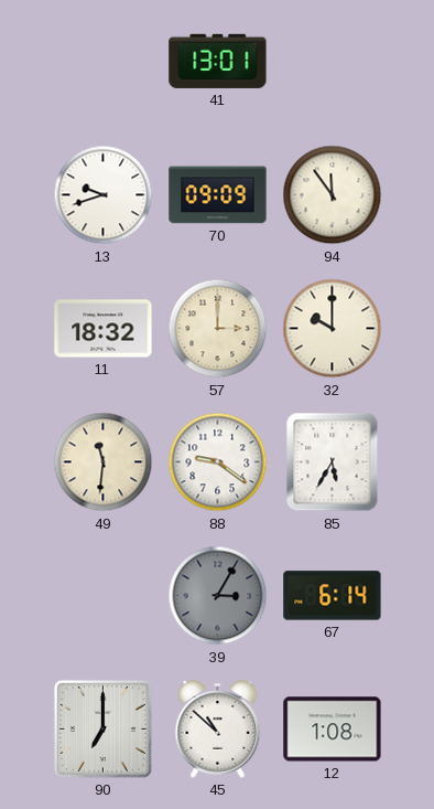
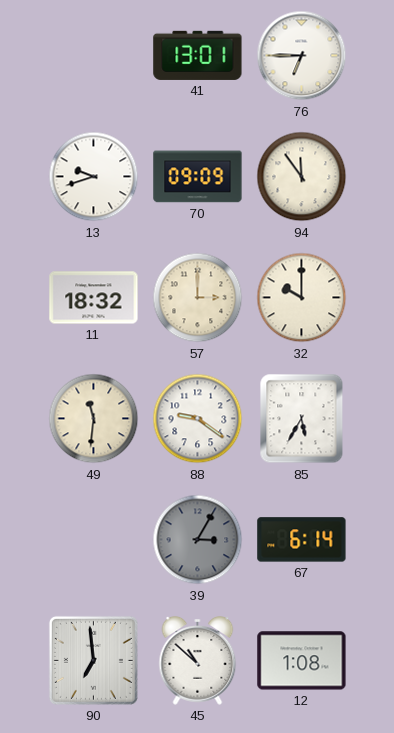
76: none -> 6:45
90: 7:00 -> 6:59
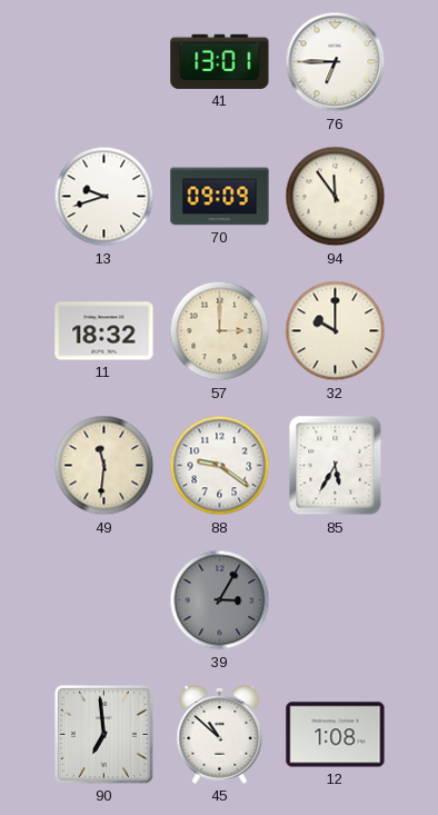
67: 6:14 -> none
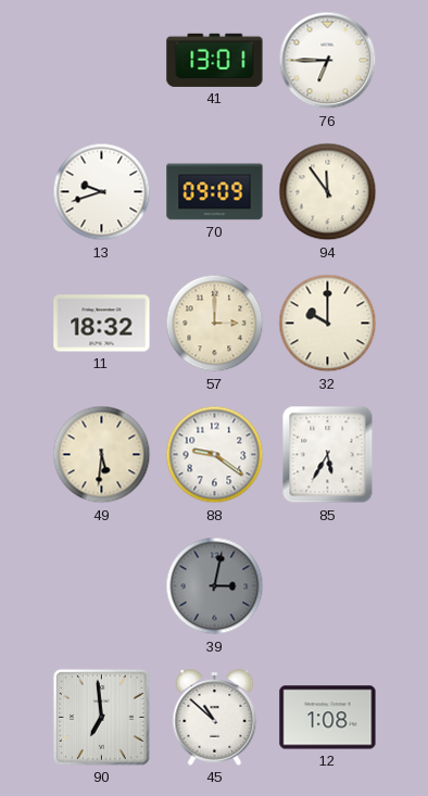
49: 11:31 -> 5:31
39: 3:05 -> 3:02
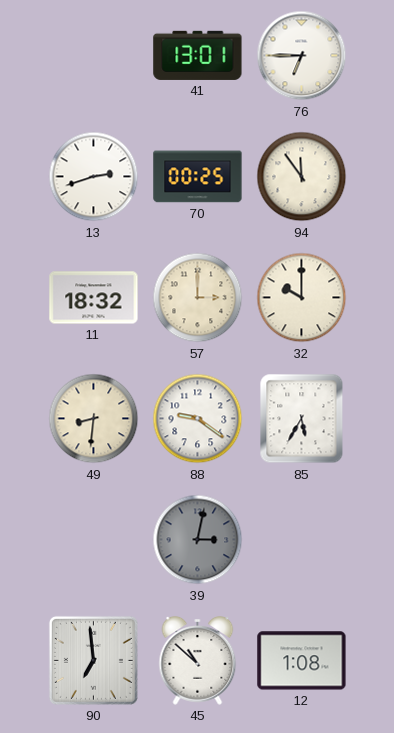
13: 9:42 -> 2:42
70: 09:09 -> 00:25
49: 5:31 -> 8:31
